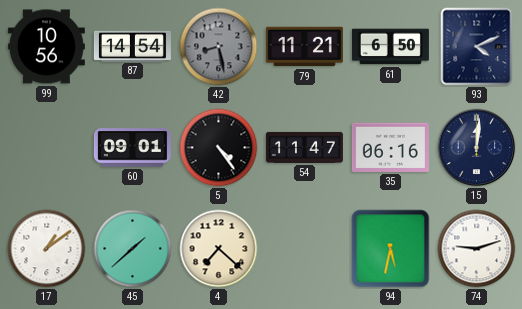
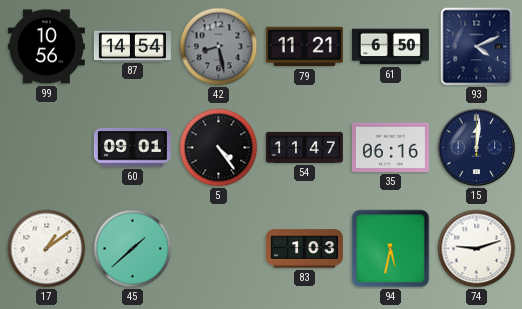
4: 7:22 -> none
83: none -> 1:03
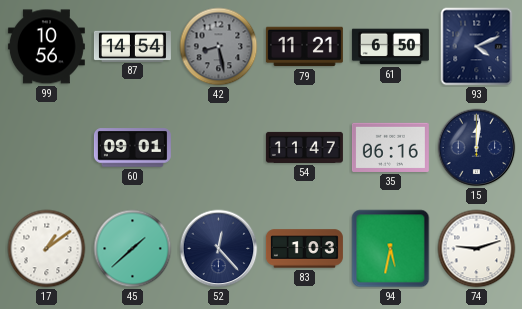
5: 4:24 -> none
52: none -> 12:23
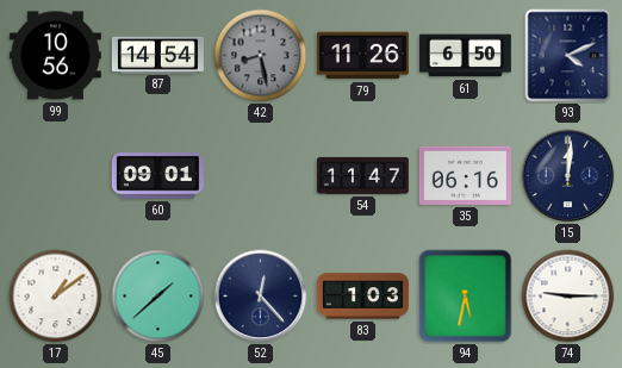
79: 11:21 -> 11:26
74: 9:12 -> 9:15
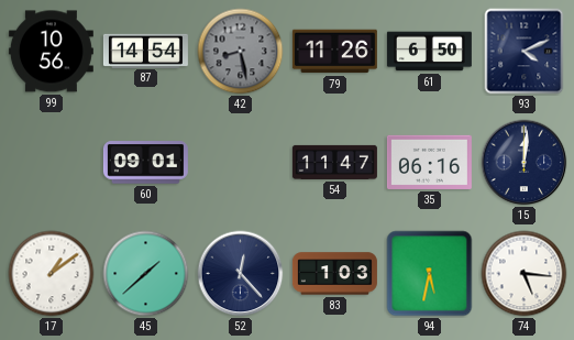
74: 9:15 -> 5:16
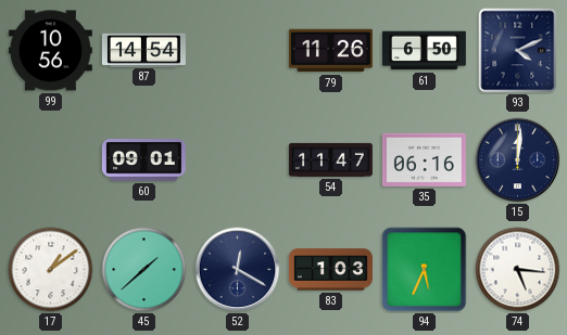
42: 8:28 -> none
52: 12:23 -> 12:20
94: 5:32 -> 5:34
